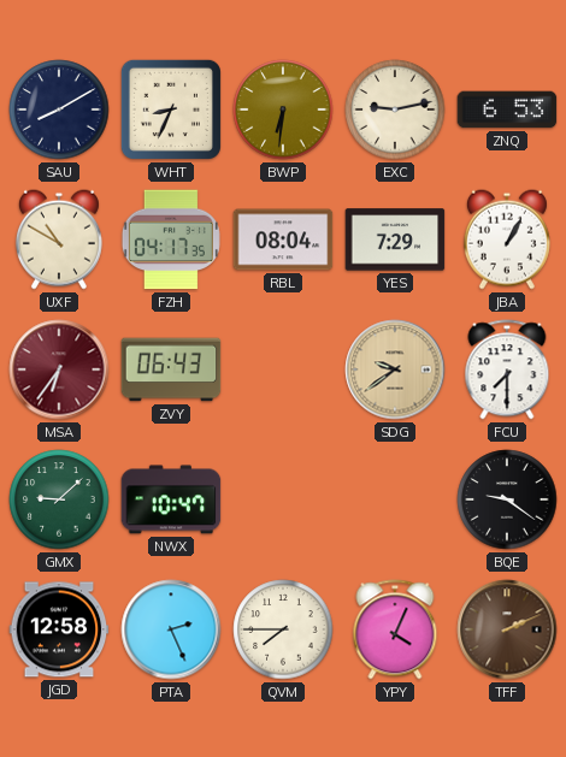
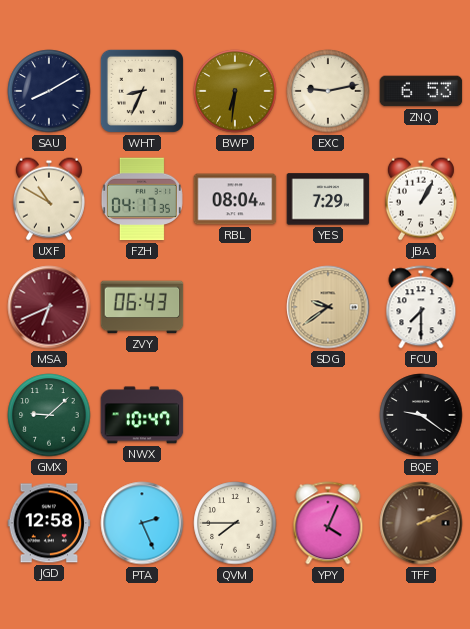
MSA: 6:36 -> 6:41
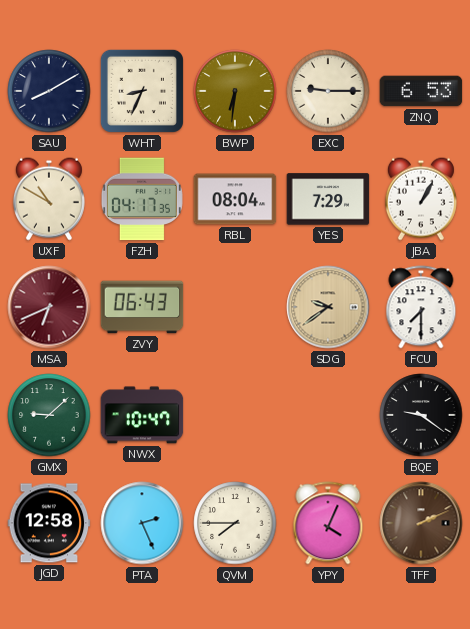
EXC: 9:13 -> 9:15
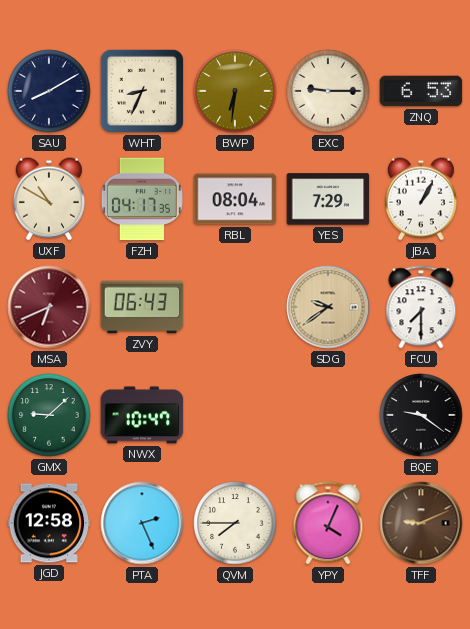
TFF: 2:11 -> 9:11
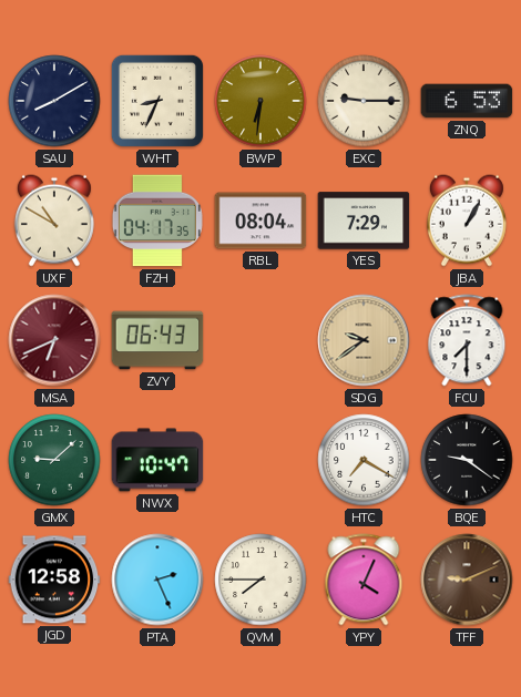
HTC: none -> 7:20
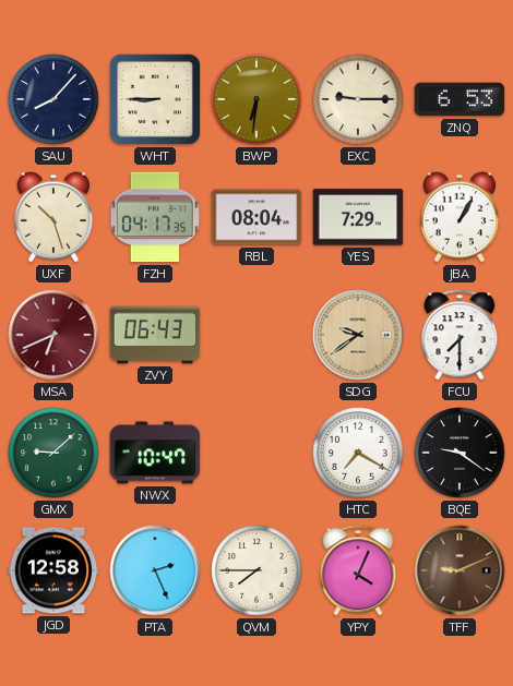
SAU: 8:10 -> 8:07
WHT: 8:34 -> 8:45
UXF: 10:50 -> 10:27
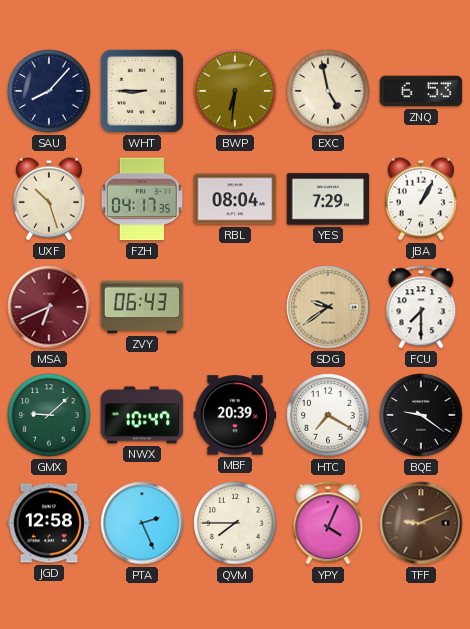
EXC: 9:15 -> 4:58
MBF: none -> 20:39
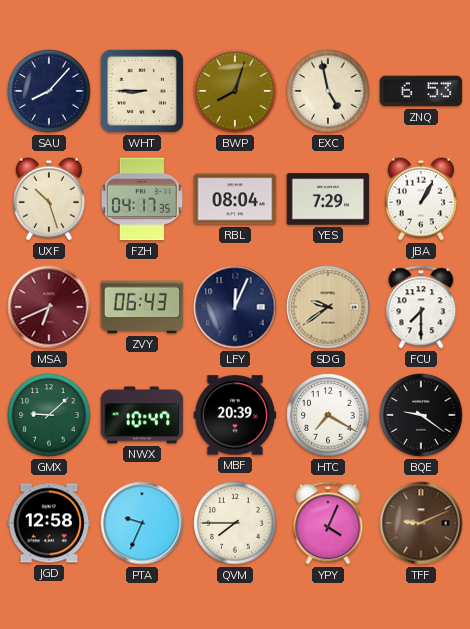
BWP: 6:31 -> 8:03
LFY: none -> 12:04
PTA: 2:26 -> 9:34
